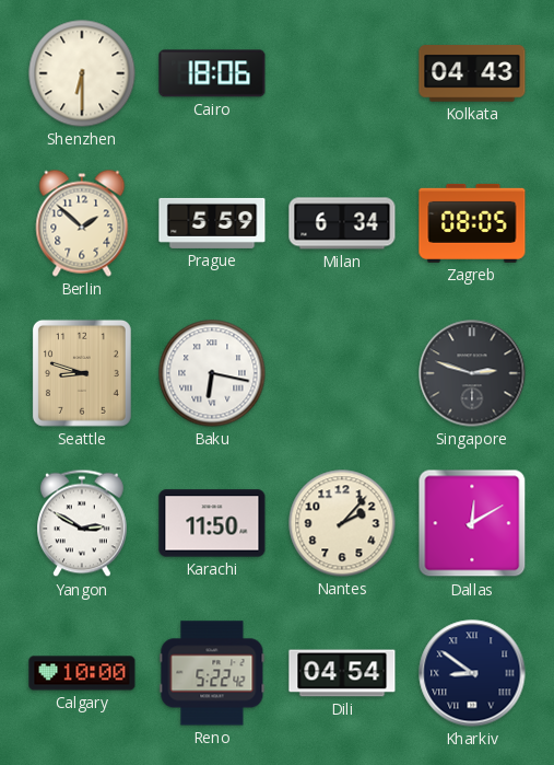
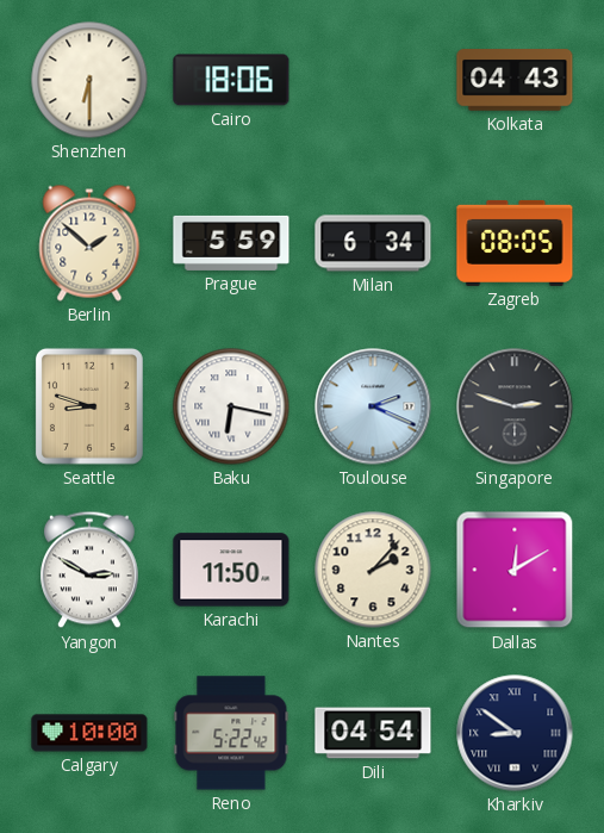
Toulouse: none -> 2:19
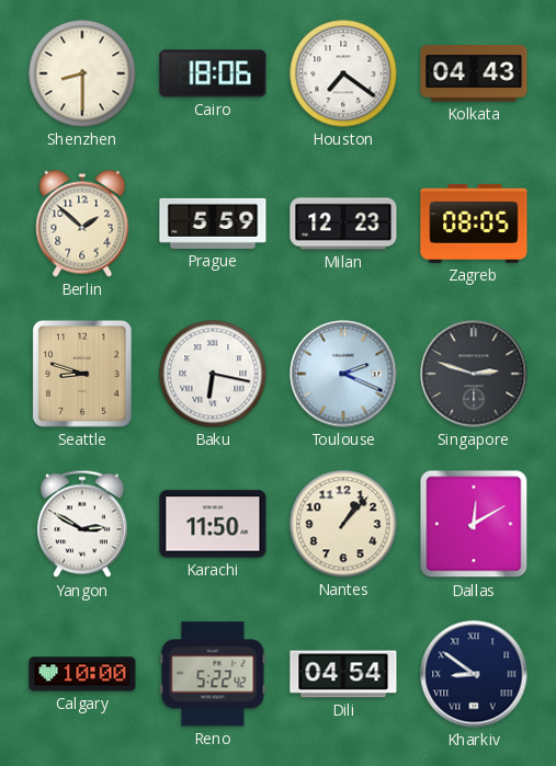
Shenzhen: 6:30 -> 8:30
Houston: none -> 7:21
Milan: 6:34 -> 12:23
Nantes: 2:07 -> 1:07
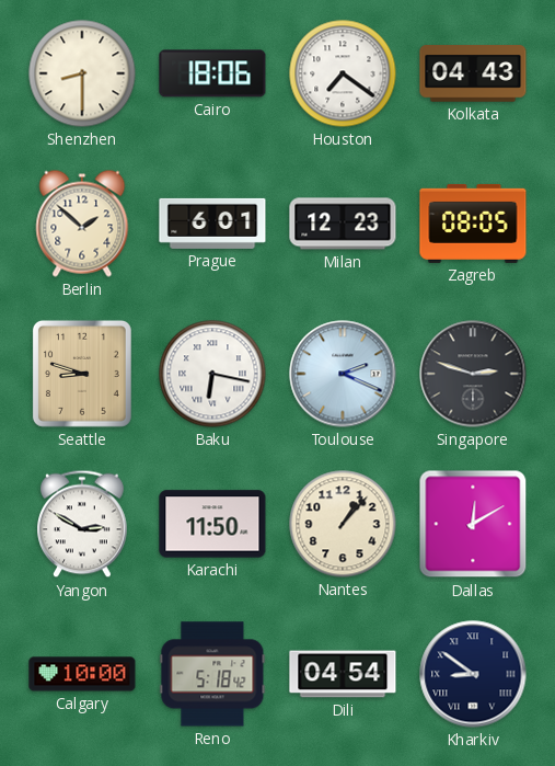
Prague: 5:59 -> 6:01
Reno: 5:22 -> 5:18
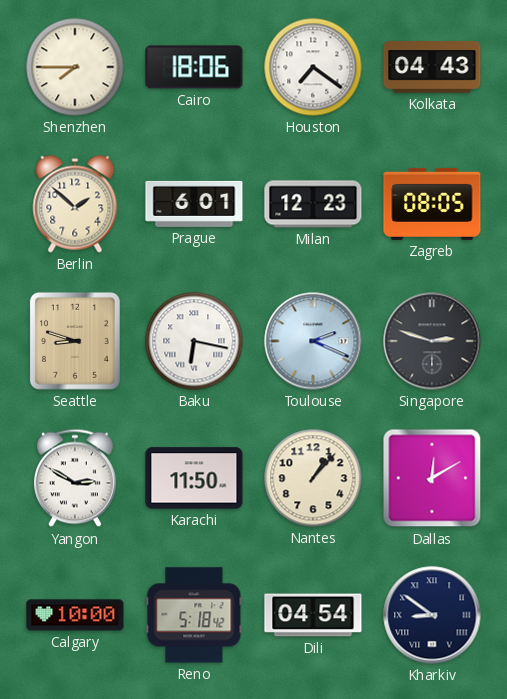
Shenzhen: 8:30 -> 7:45
